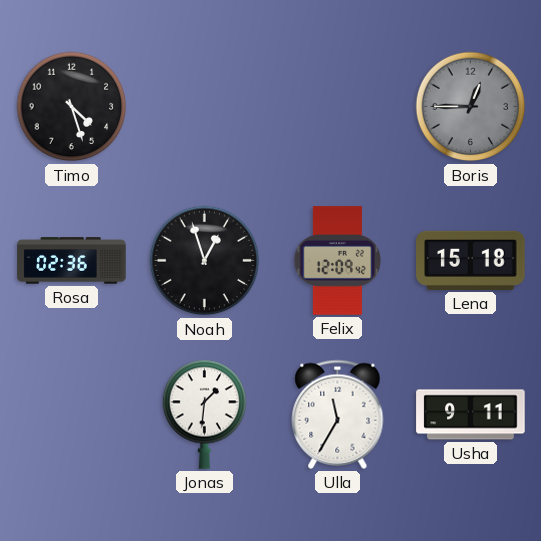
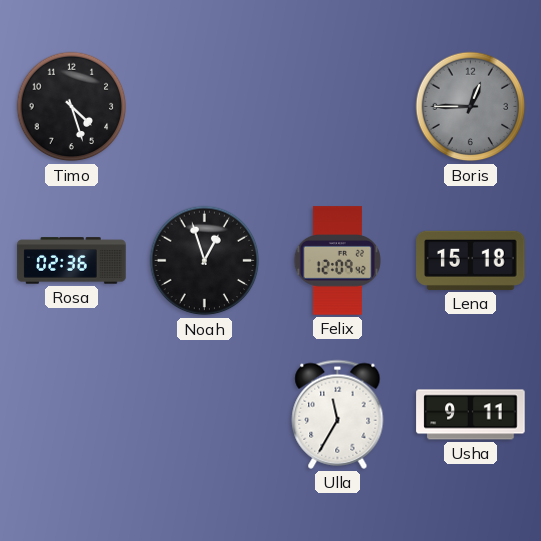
Jonas: 1:31 -> none
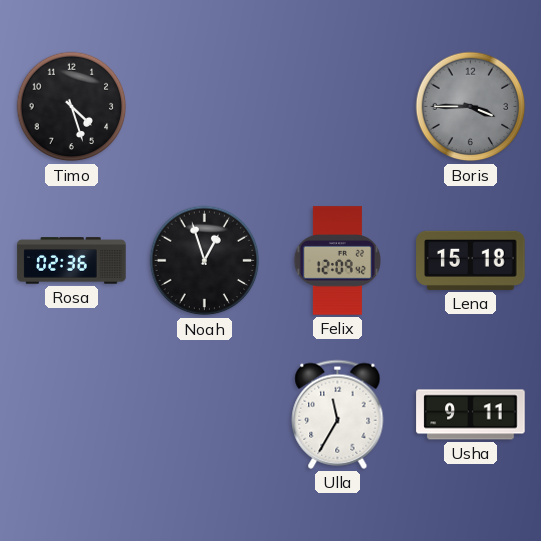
Boris: 12:45 -> 3:45
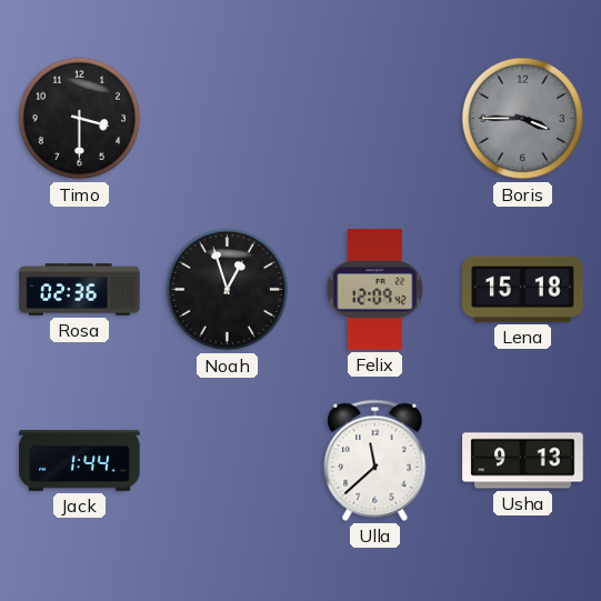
Timo: 4:27 -> 3:30
Jack: none -> 1:44
Ulla: 11:35 -> 11:38
Usha: 9:11 -> 9:13
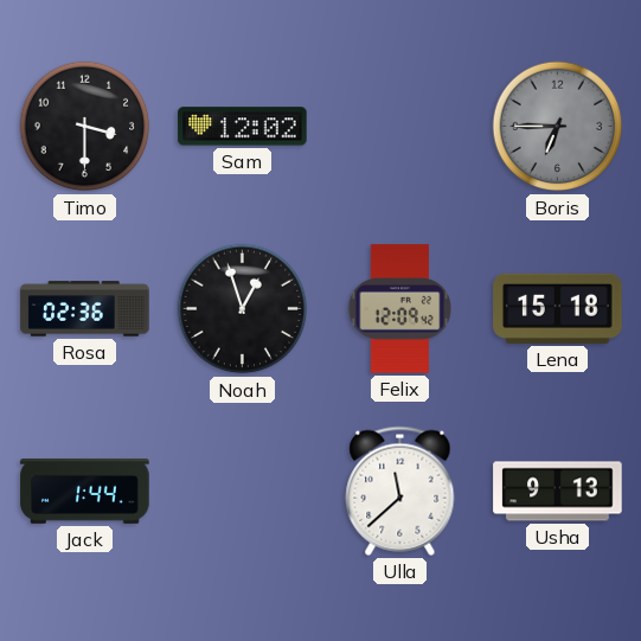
Sam: none -> 12:02
Boris: 3:45 -> 6:45
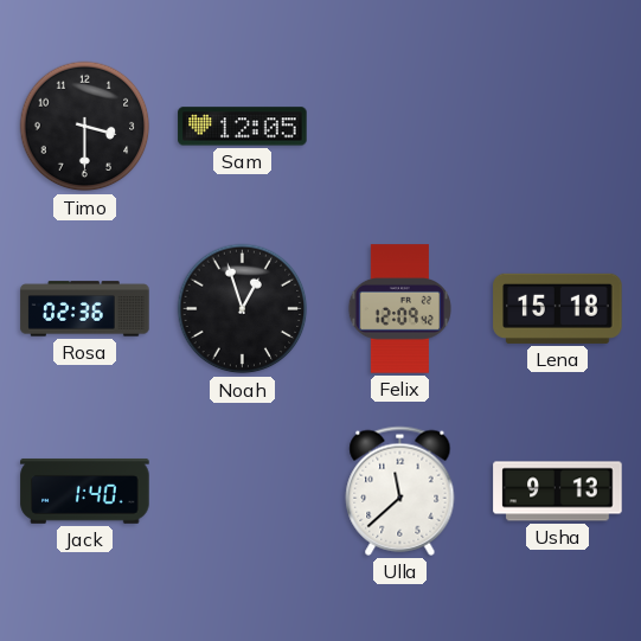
Sam: 12:02 -> 12:05
Boris: 6:45 -> none
Jack: 1:44 -> 1:40
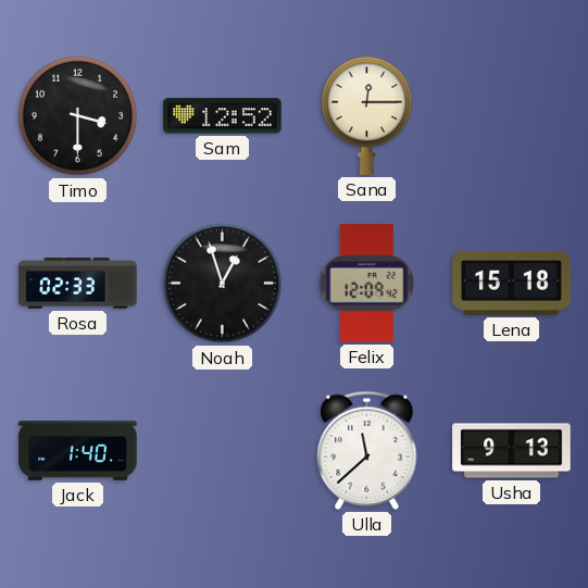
Sam: 12:05 -> 12:52
Sana: none -> 12:15
Rosa: 02:36 -> 02:33
